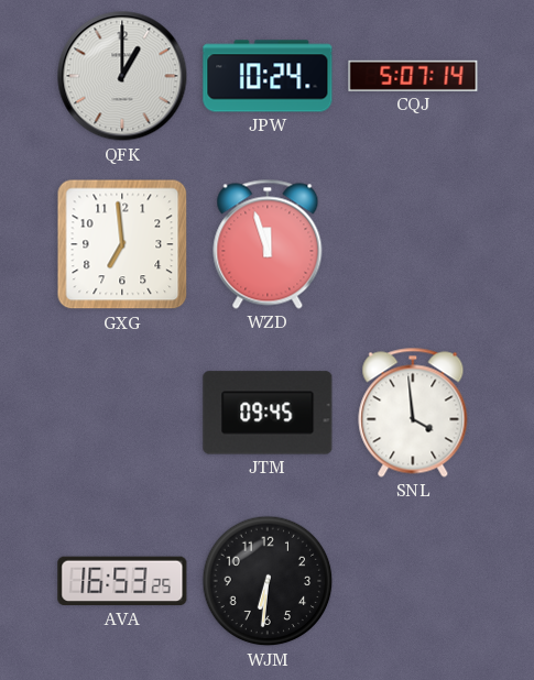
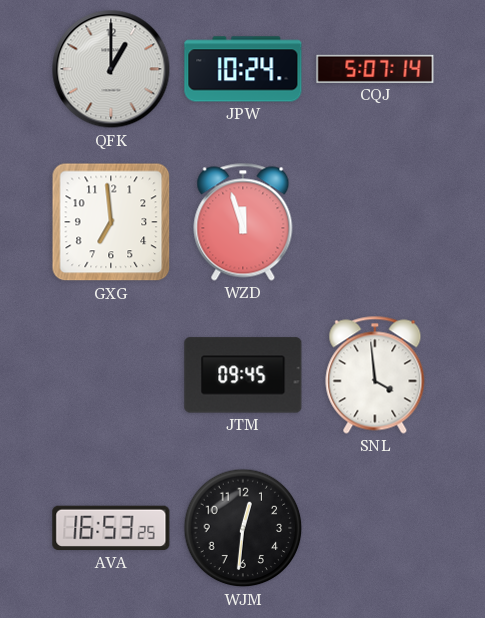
WJM: 6:31 -> 12:31
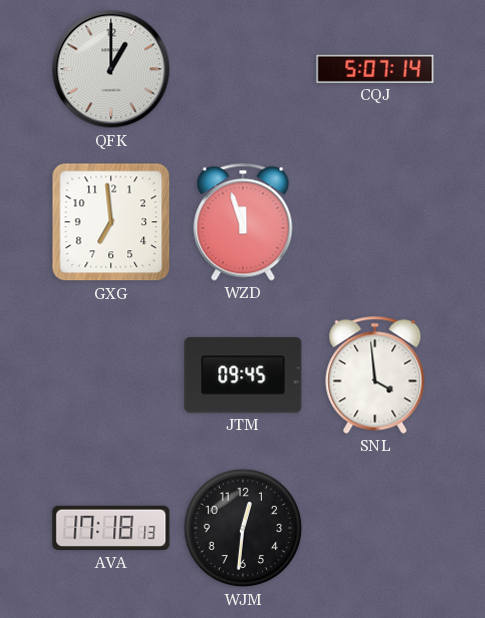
JPW: 10:24 -> none
AVA: 16:53 -> 17:18
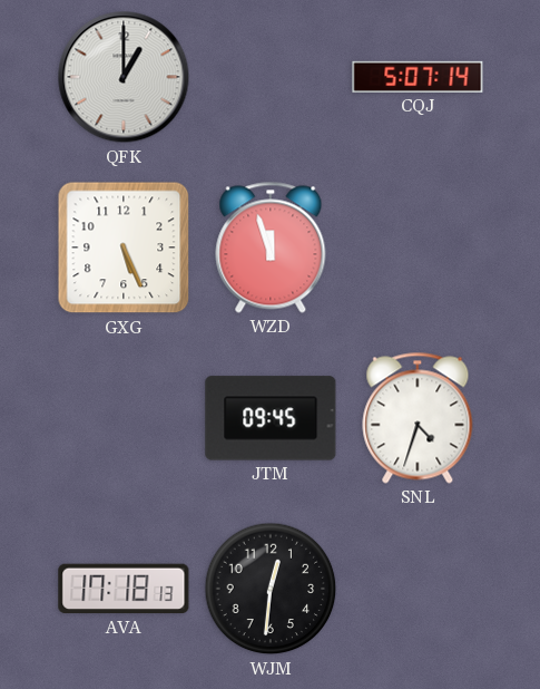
GXG: 6:59 -> 5:26
SNL: 3:59 -> 4:33
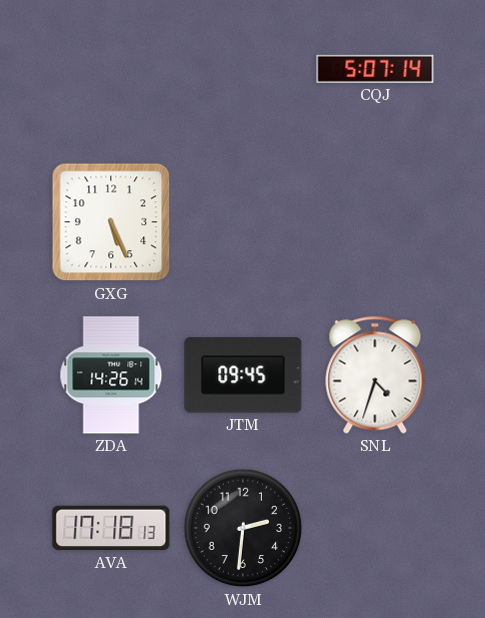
QFK: 1:00 -> none
WZD: 11:57 -> none
ZDA: none -> 14:26
WJM: 12:31 -> 2:31
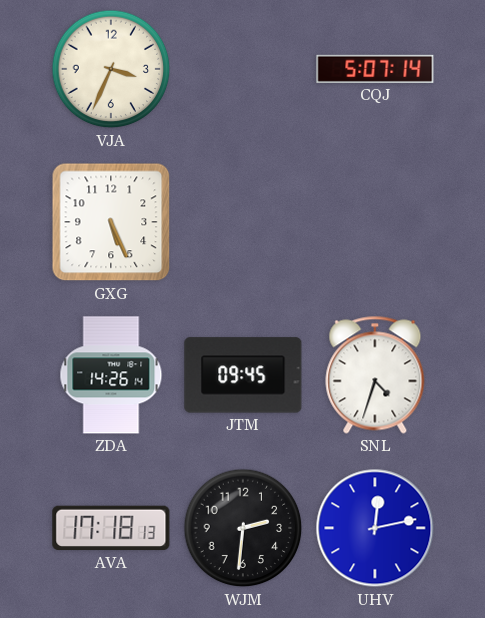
VJA: none -> 3:34
UHV: none -> 12:13
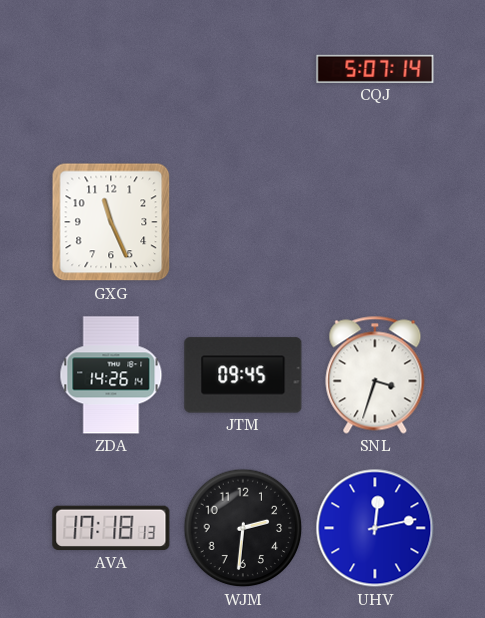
VJA: 3:34 -> none
GXG: 5:26 -> 11:26
SNL: 4:33 -> 3:33
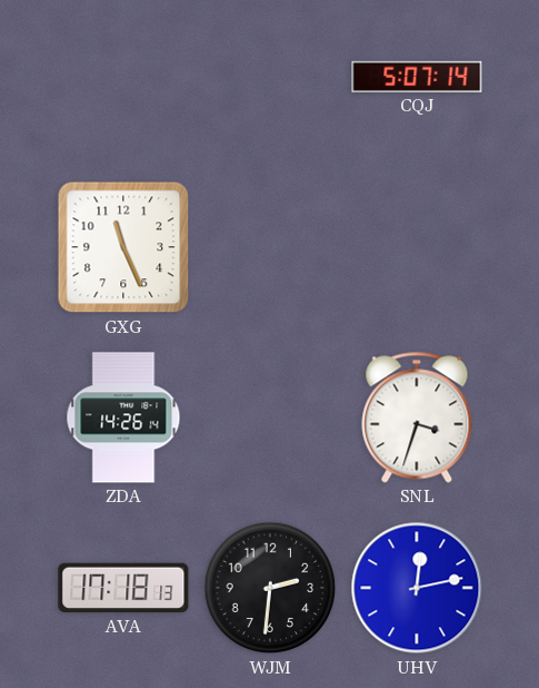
JTM: 09:45 -> none
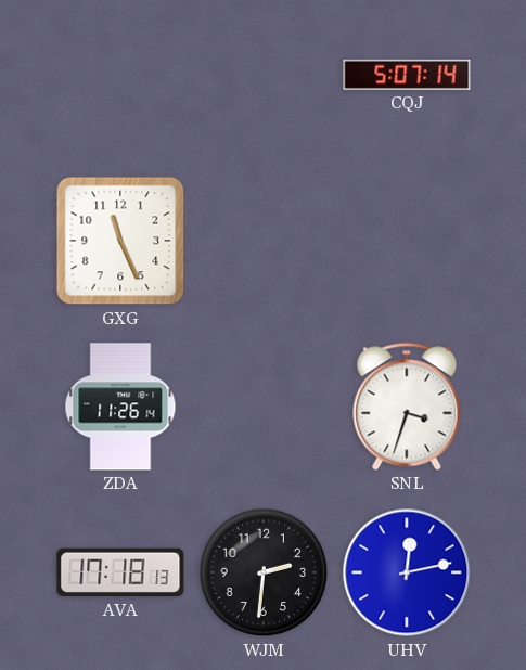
ZDA: 14:26 -> 11:26
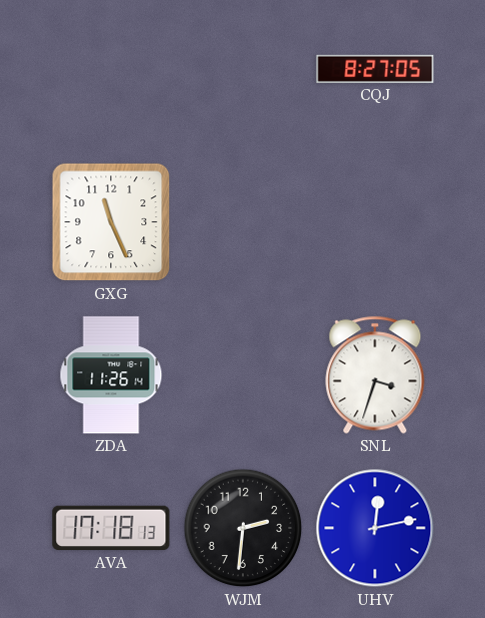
CQJ: 5:07 -> 8:27
